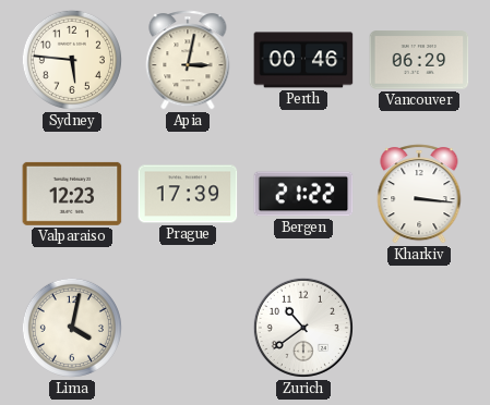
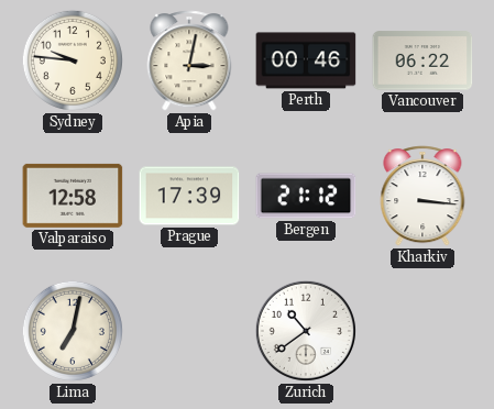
Sydney: 5:46 -> 9:46
Vancouver: 06:29 -> 06:22
Valparaiso: 12:23 -> 12:58
Bergen: 21:22 -> 21:12
Lima: 4:02 -> 7:02
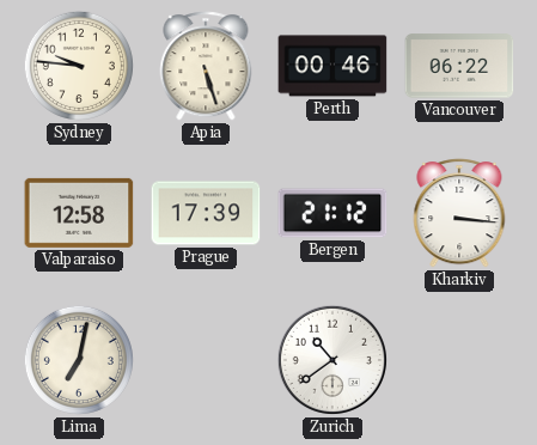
Apia: 3:02 -> 5:27
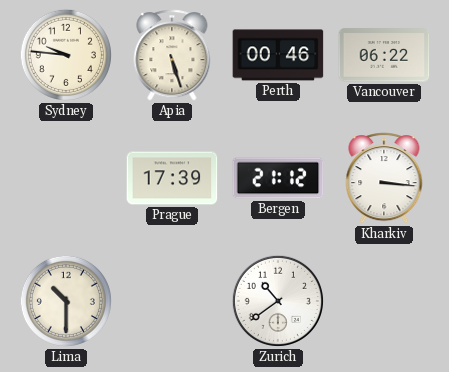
Valparaiso: 12:58 -> none
Lima: 7:02 -> 10:30
